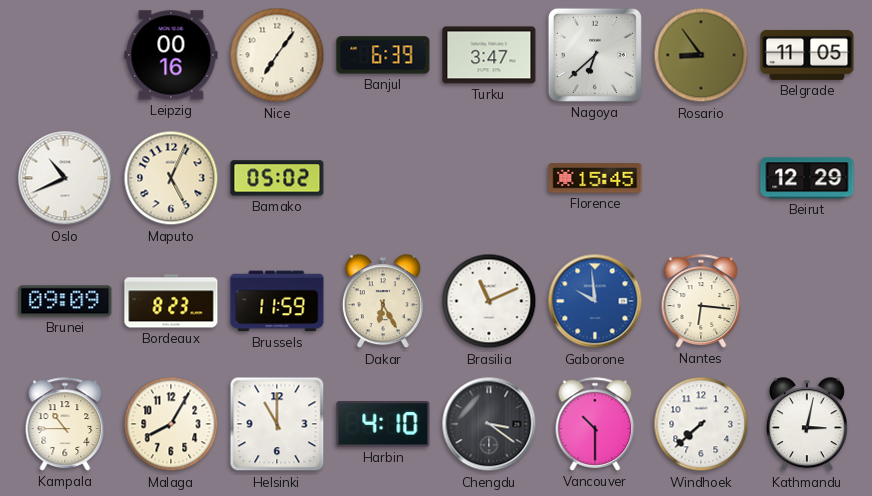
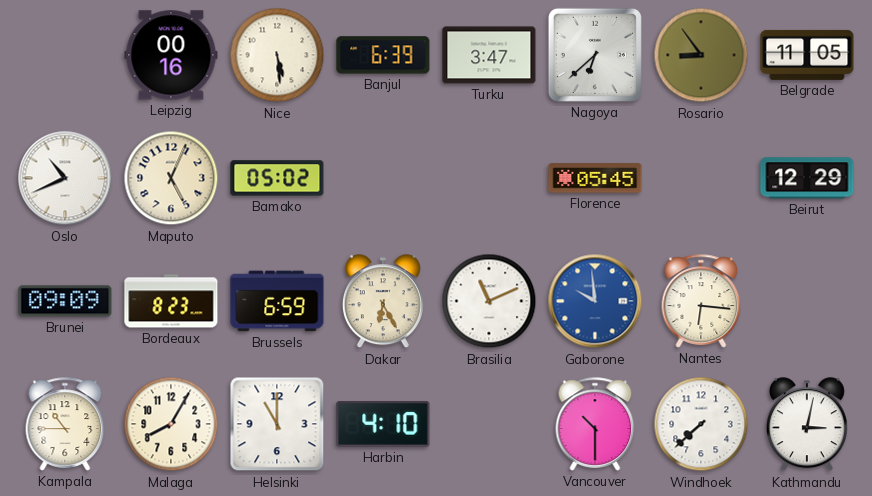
Nice: 7:06 -> 5:29
Florence: 15:45 -> 05:45
Brussels: 11:59 -> 6:59
Chengdu: 3:21 -> none
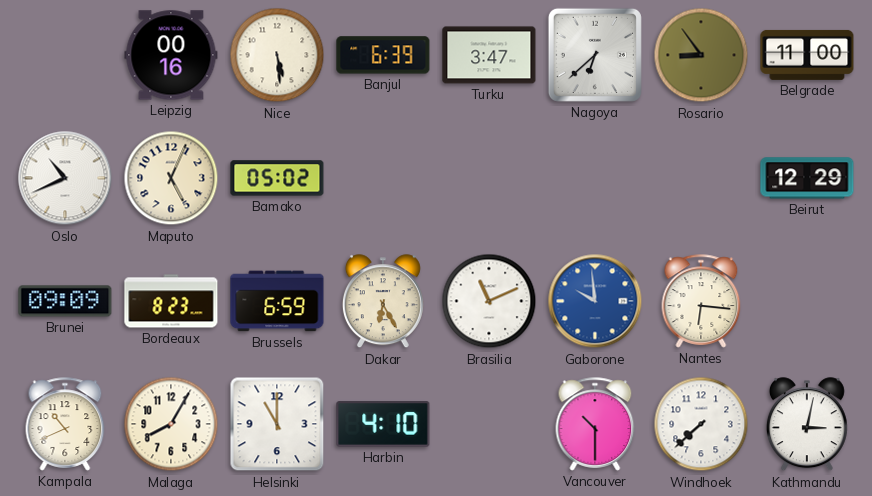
Belgrade: 11:05 -> 11:00
Florence: 05:45 -> none
Kampala: 10:45 -> 10:41
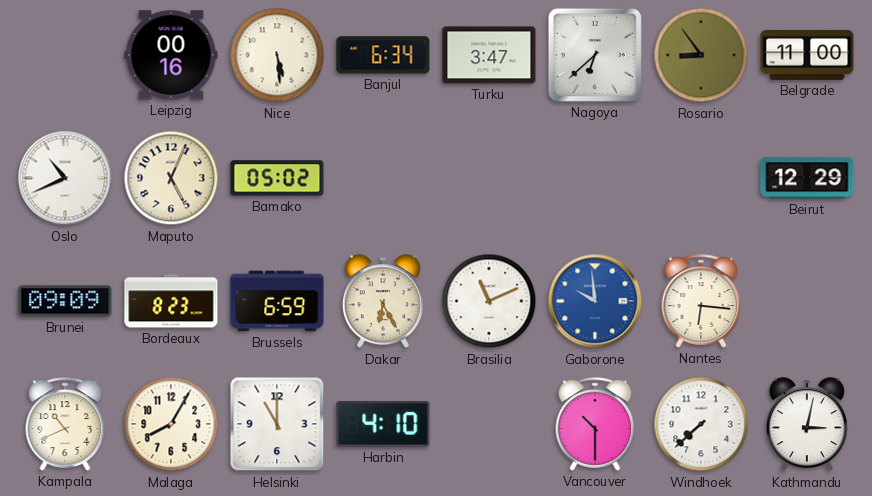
Banjul: 6:39 -> 6:34
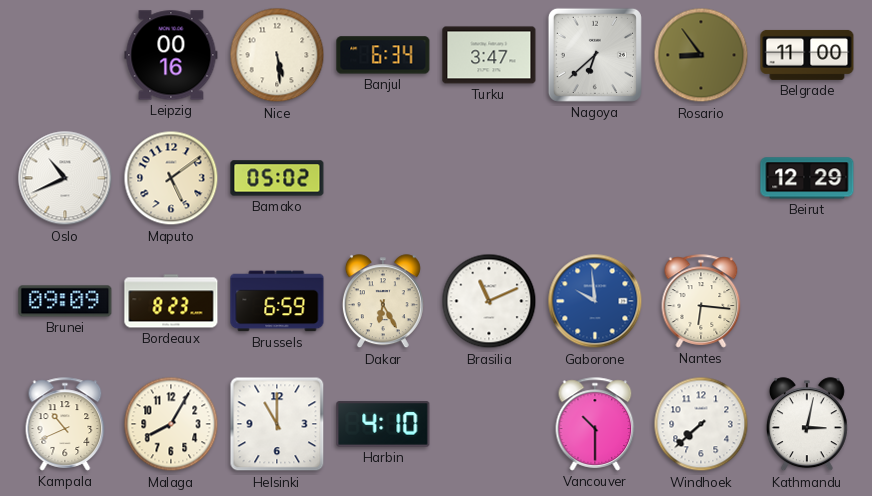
Maputo: 5:04 -> 5:09
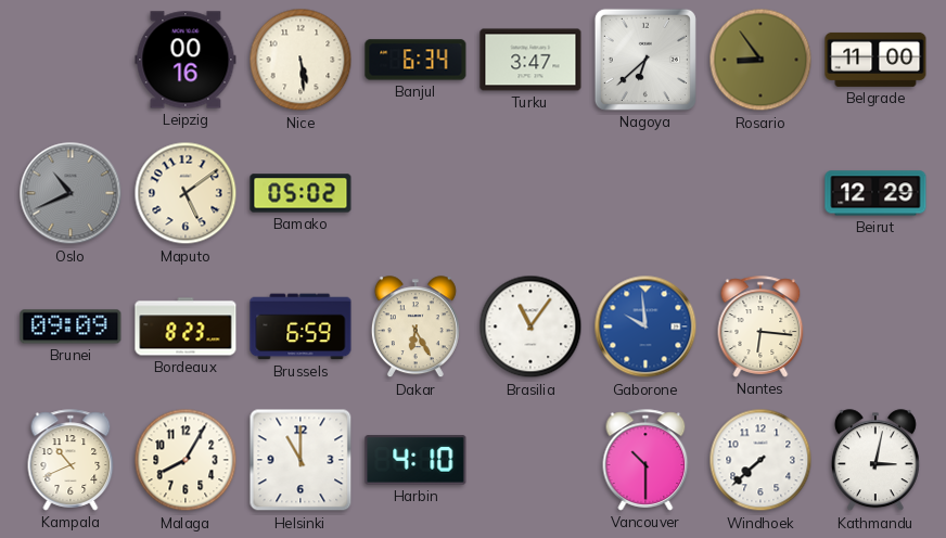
Oslo dial: white -> grey
Brasilia: 11:11 -> 11:06
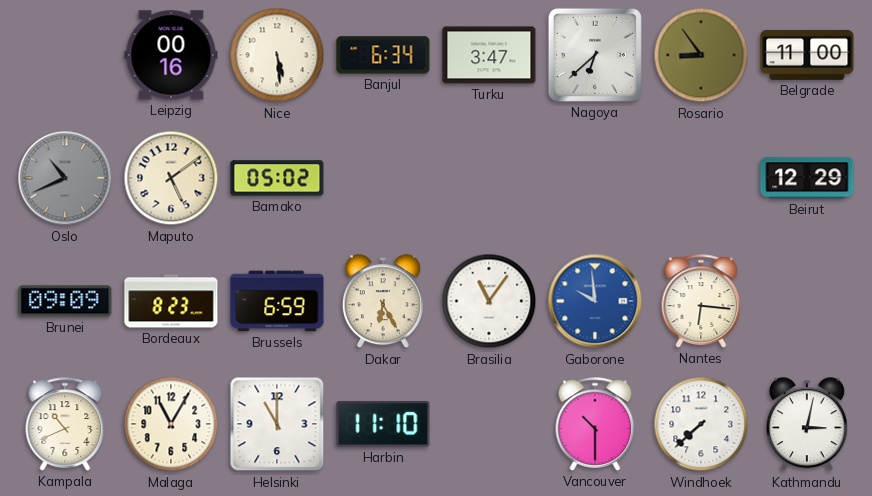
Malaga: 8:05 -> 11:05
Harbin: 4:10 -> 11:10
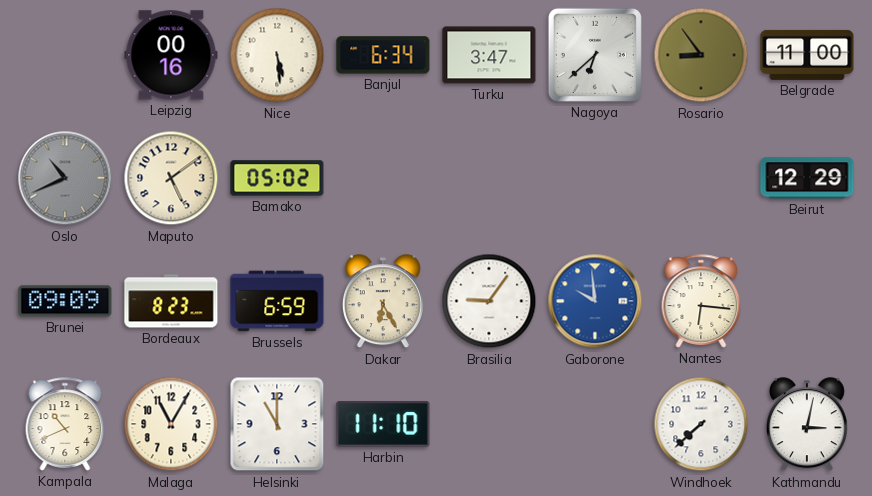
Brasilia: 11:06 -> 9:06
Vancouver: 10:30 -> none
